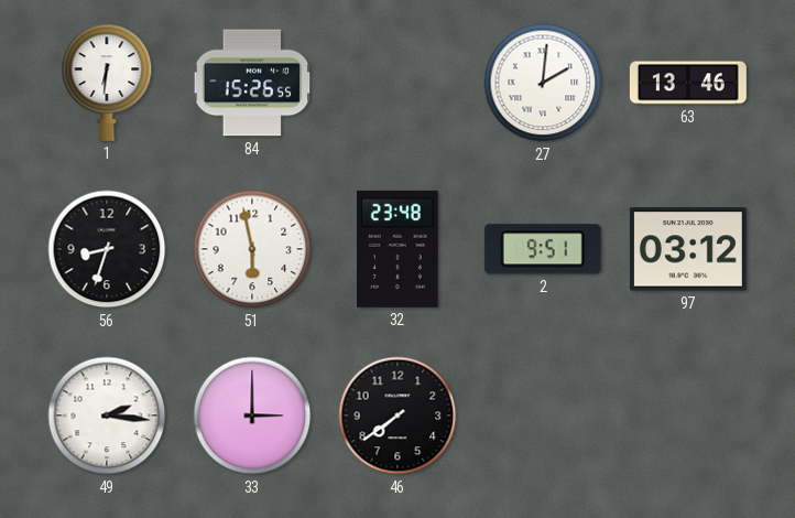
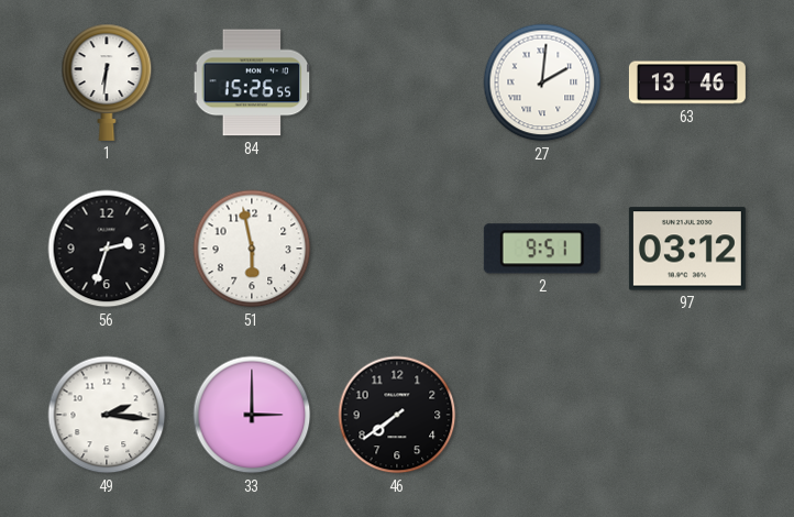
56: 8:33 -> 2:33
32: 23:48 -> none
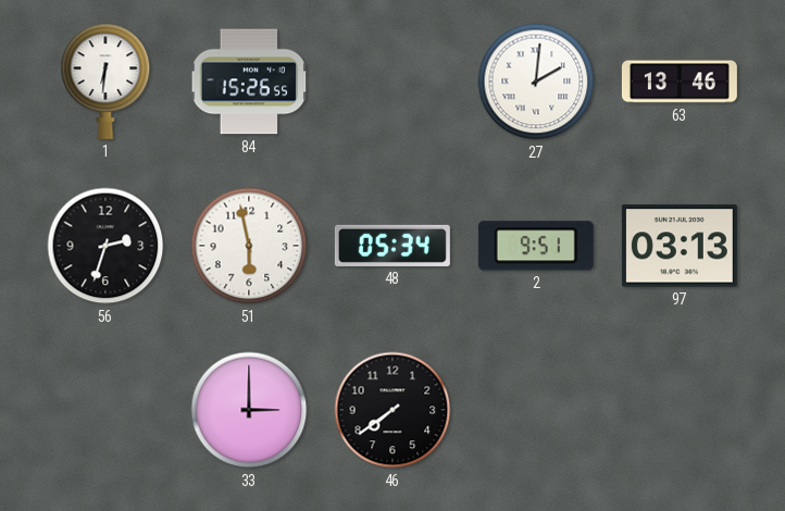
48: none -> 05:34
97: 03:12 -> 03:13
49: 2:16 -> none
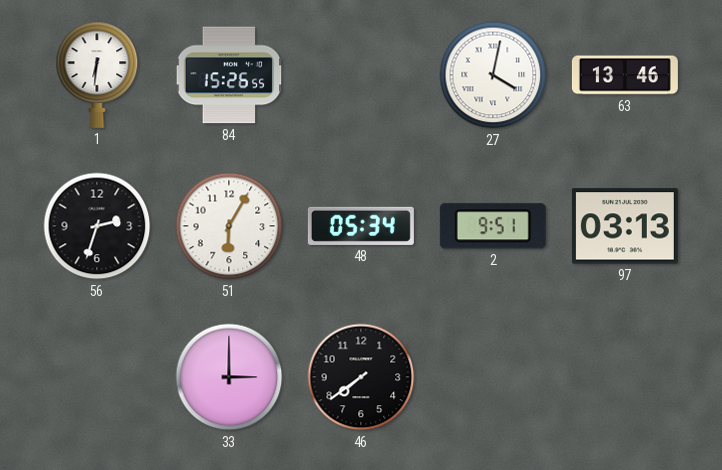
27: 2:01 -> 4:02
51: 5:58 -> 6:05
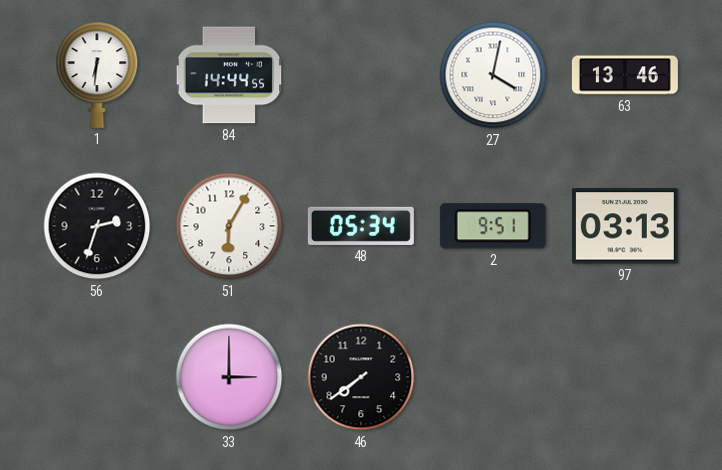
84: 15:26 -> 14:44
